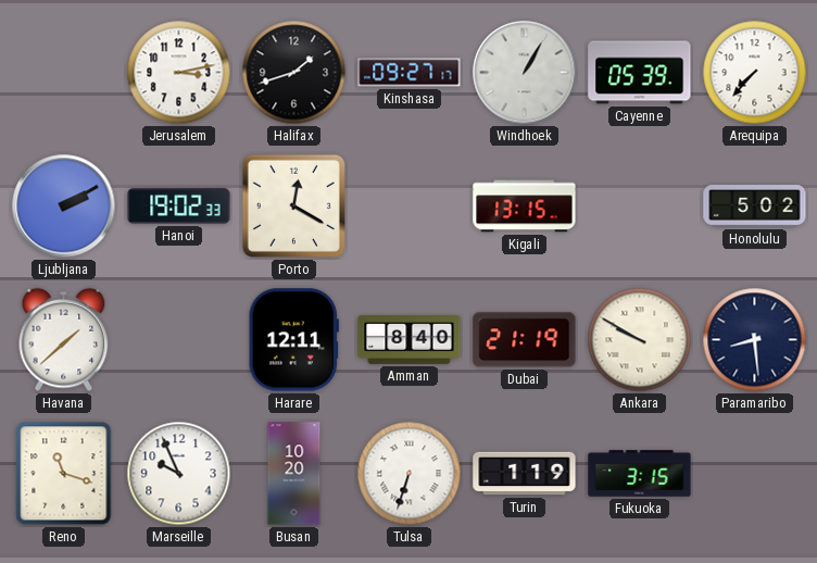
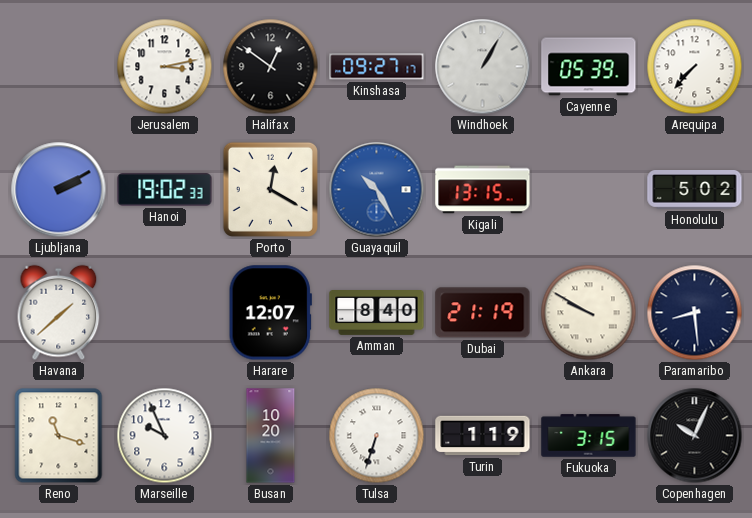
Halifax: 1:42 -> 12:51
Guayaquil: none -> 10:25
Harare: 12:11 -> 12:07
Copenhagen: none -> 10:04
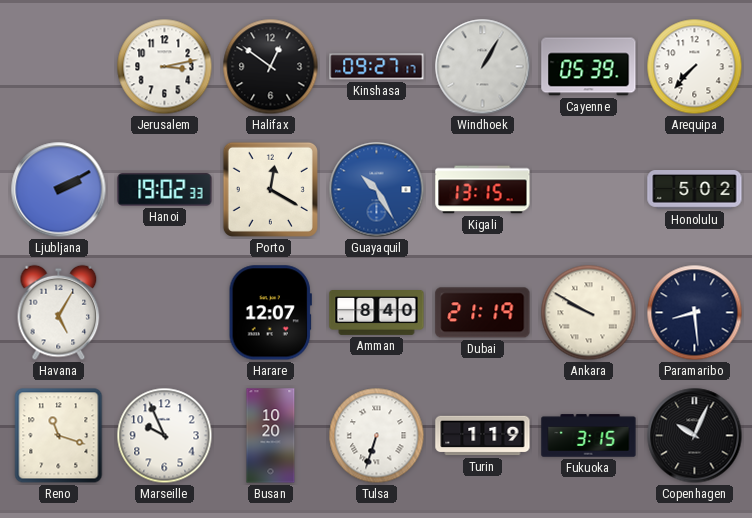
Havana: 1:38 -> 5:05
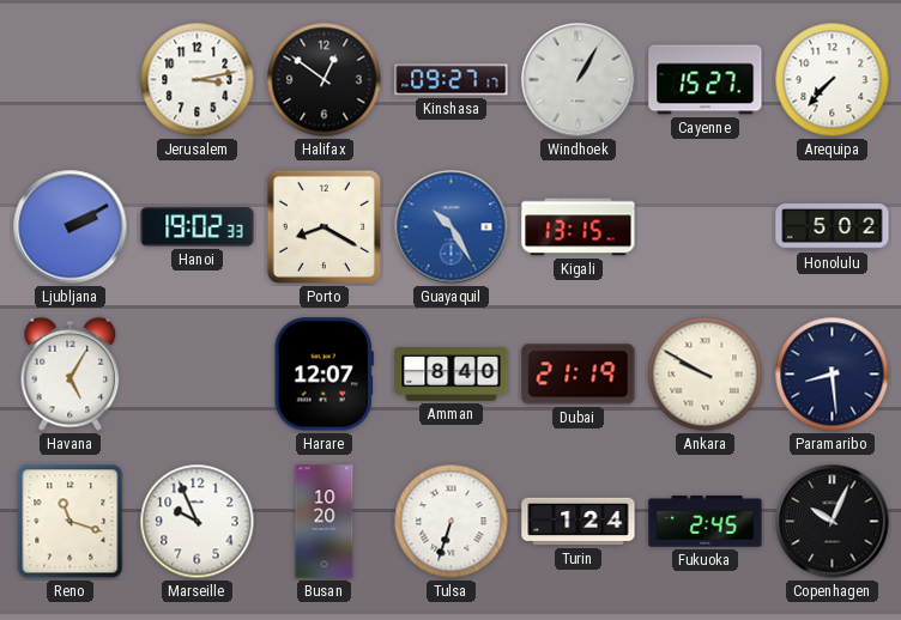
Cayenne: 05:39 -> 15:27
Porto: 12:20 -> 8:20
Turin: 1:19 -> 1:24
Fukuoka: 3:15 -> 2:45
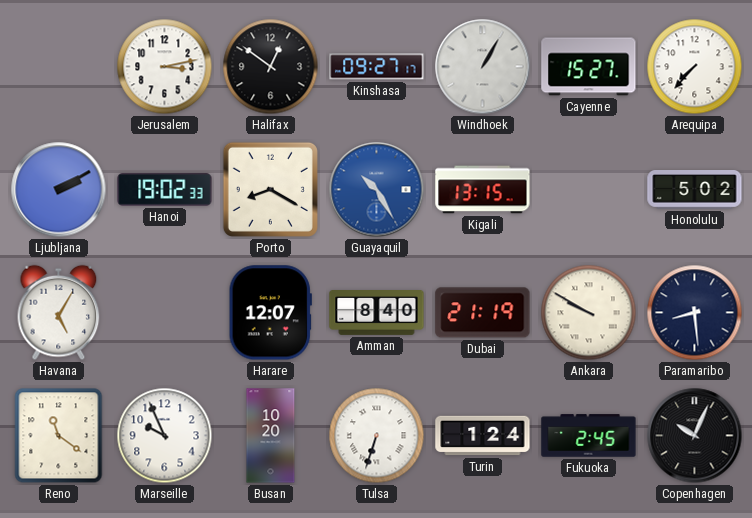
Reno: 11:18 -> 11:21
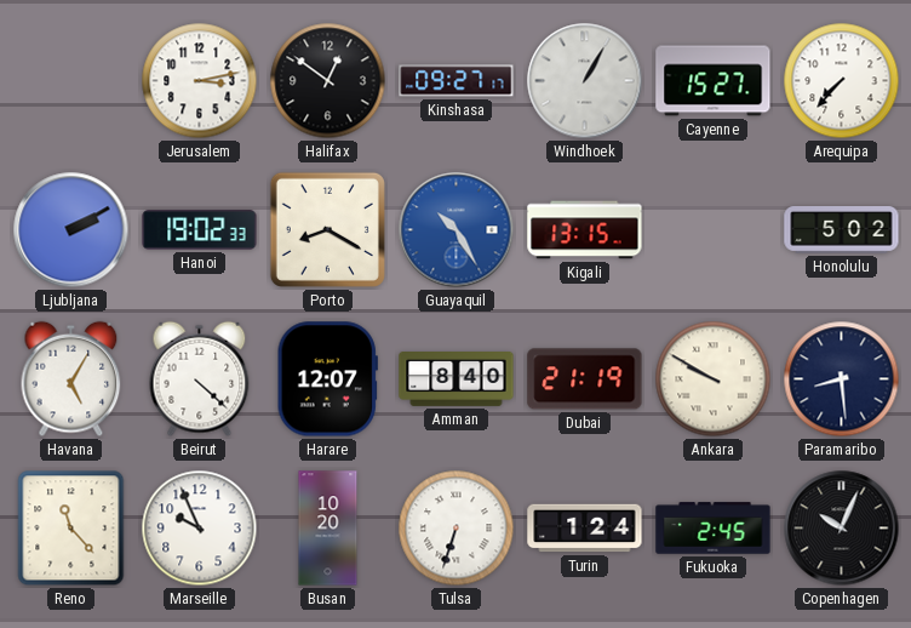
Beirut: none -> 4:22
Reno: 11:21 -> 11:23
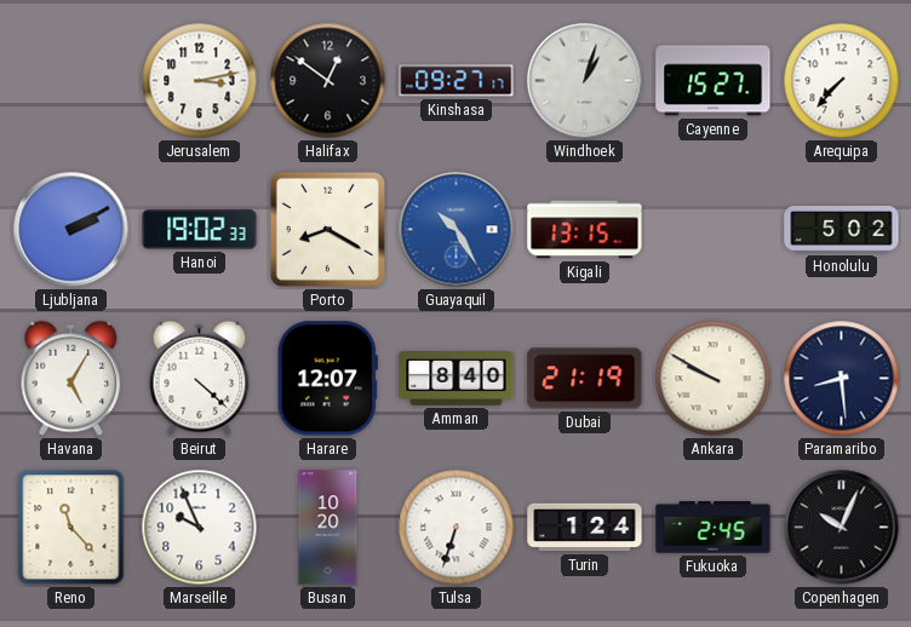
Windhoek: 1:05 -> 1:03
